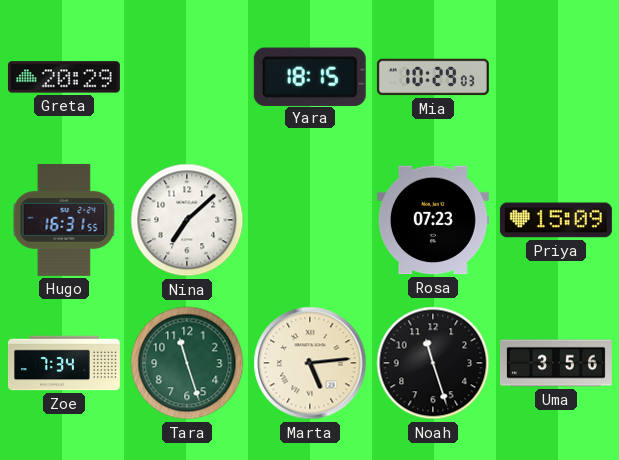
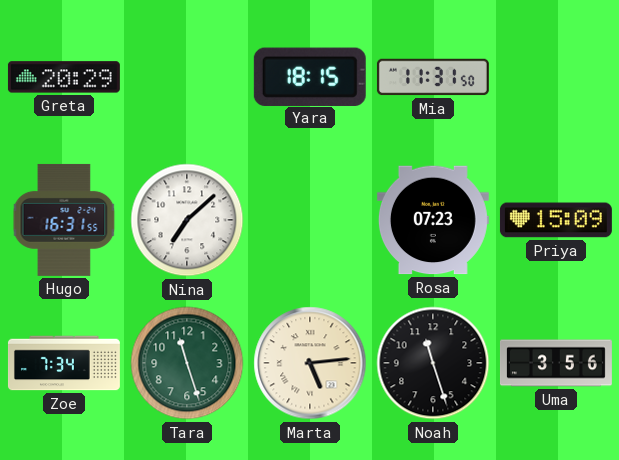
Mia: 10:29 -> 11:31
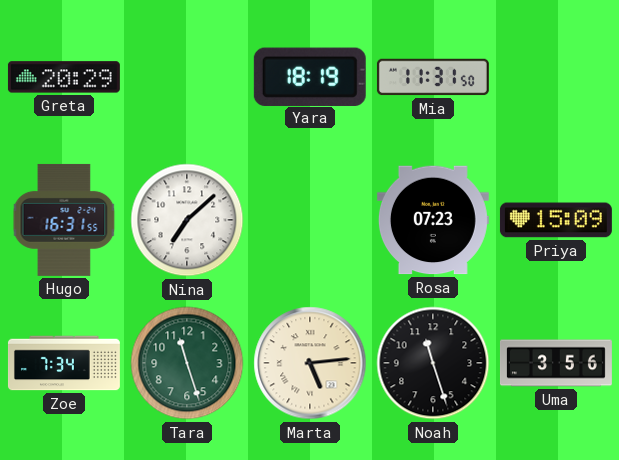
Yara: 18:15 -> 18:19
